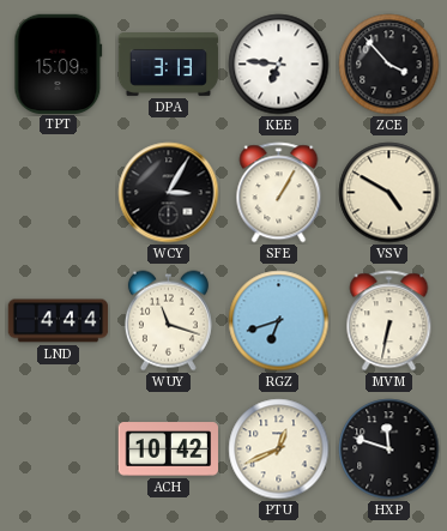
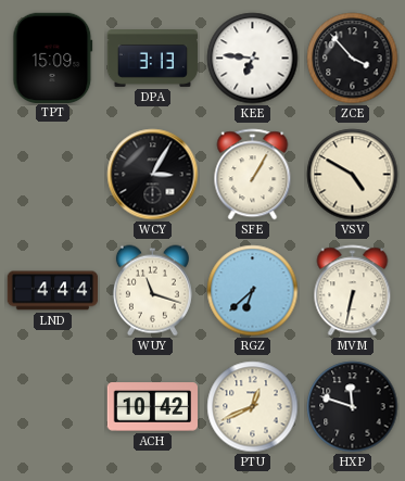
RGZ: 6:42 -> 6:38
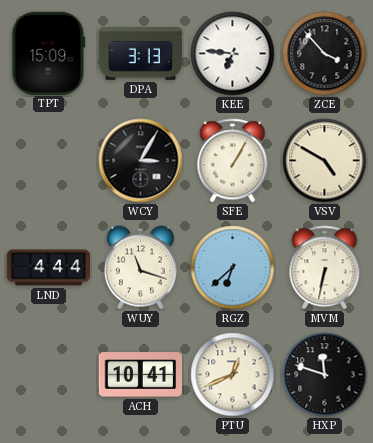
ACH: 10:42 -> 10:41
